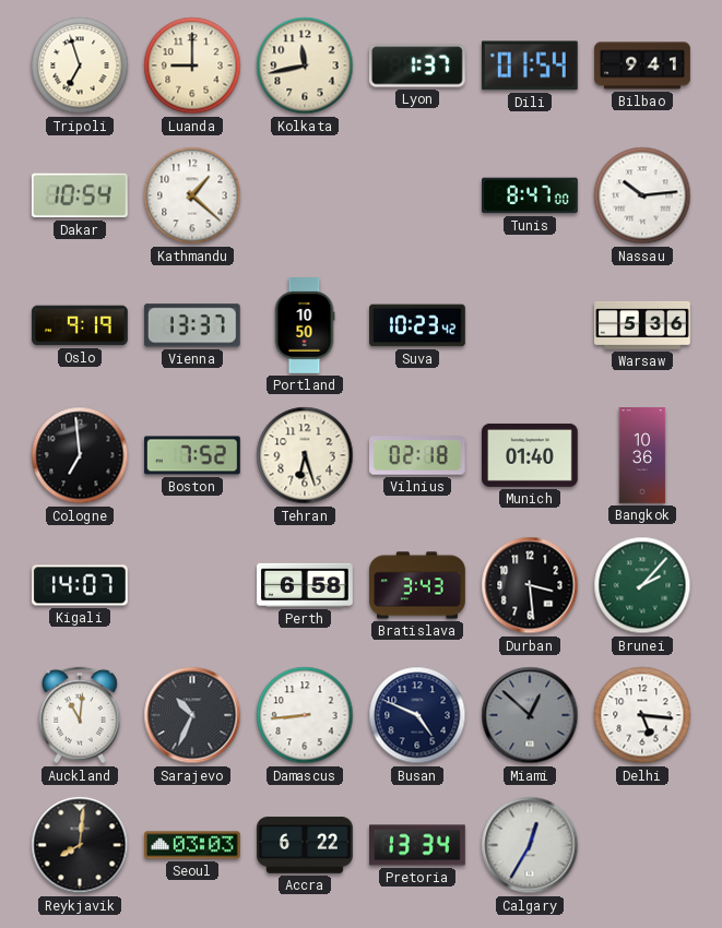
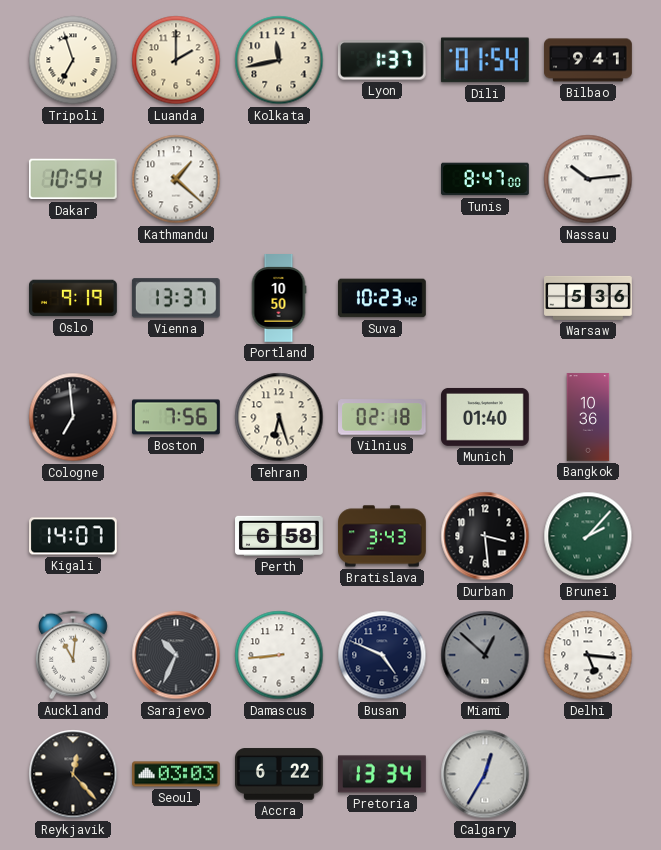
Luanda: 9:00 -> 2:00
Boston: 7:52 -> 7:56
Reykjavik: 8:01 -> 12:23
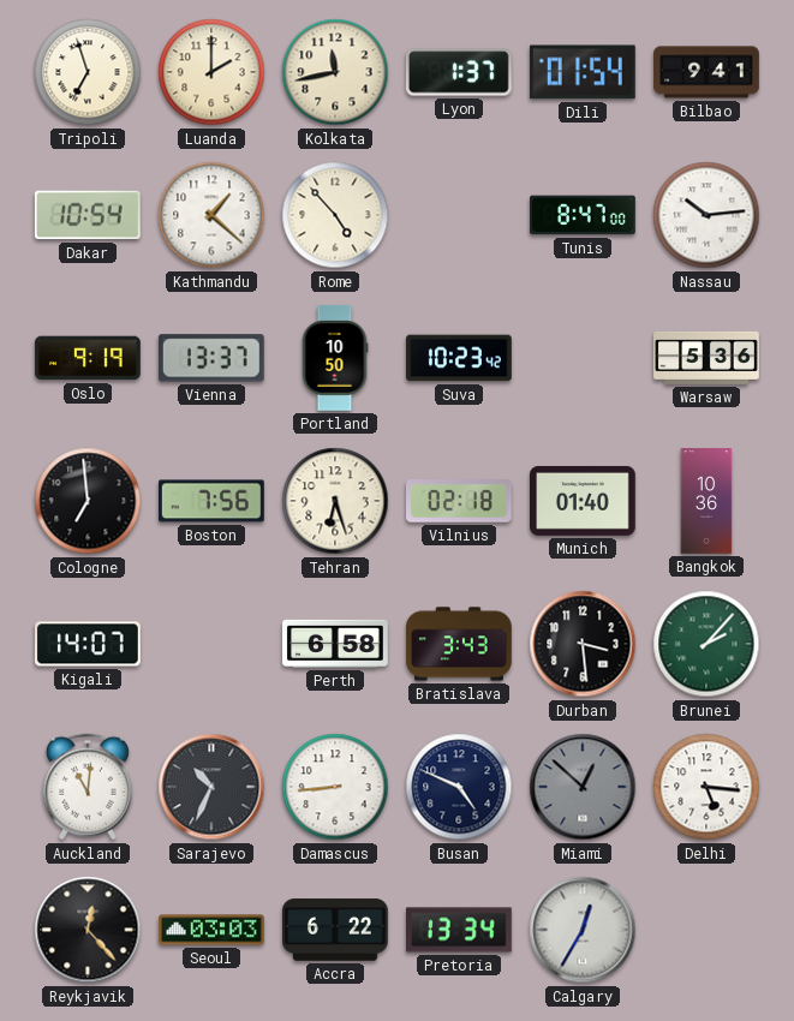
Rome: none -> 4:53
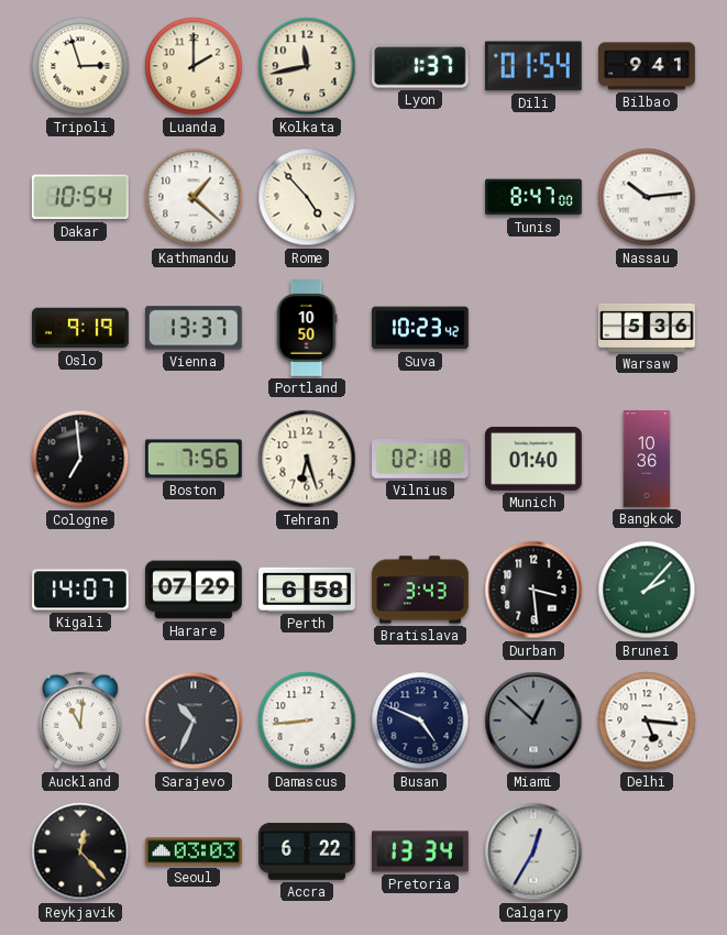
Tripoli: 6:57 -> 2:57
Harare: none -> 07:29
